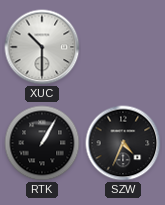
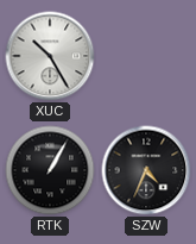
XUC: 10:30 -> 10:25
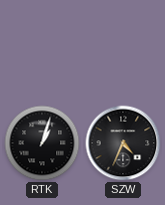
XUC: 10:25 -> none
RTK: 1:05 -> 1:03
